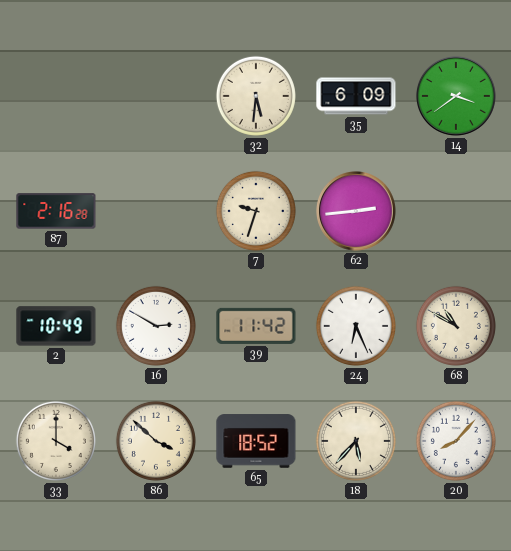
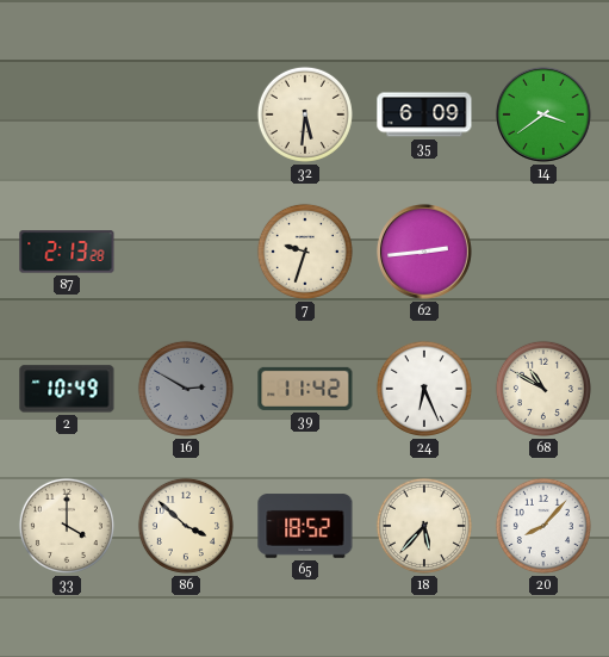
87: 2:16 -> 2:13
16 dial: white -> grey
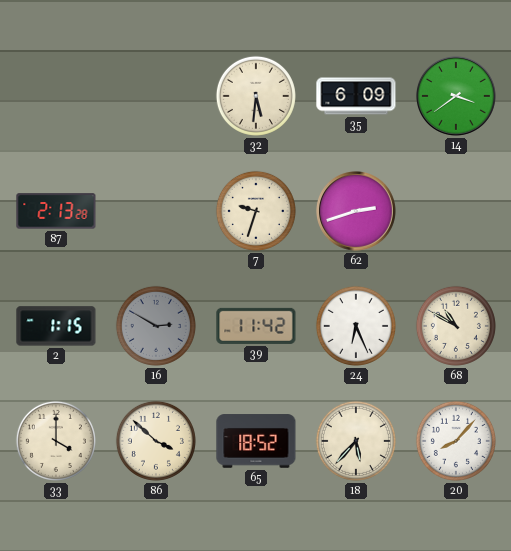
62: 2:44 -> 2:42
2: 10:49 -> 1:15
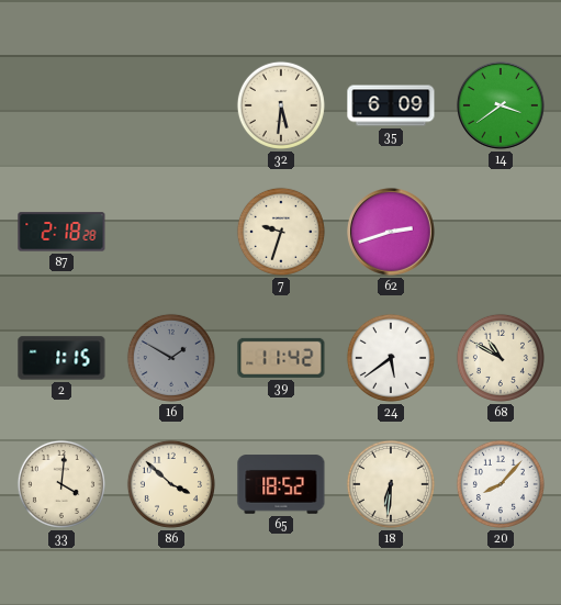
87: 2:13 -> 2:18
16: 2:50 -> 1:50
24: 6:26 -> 5:39
33: 4:00 -> 4:01
18: 5:37 -> 6:31
